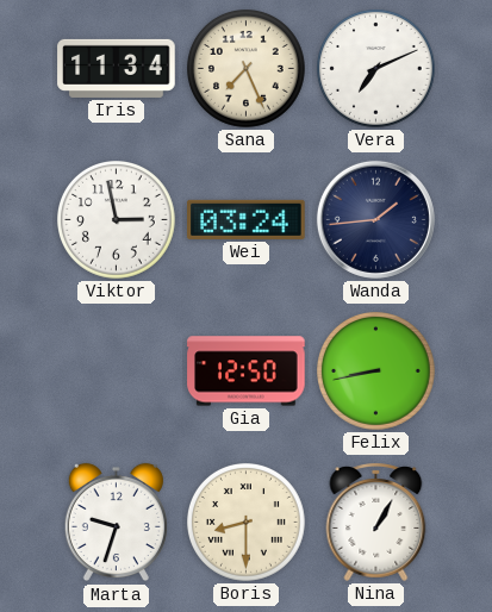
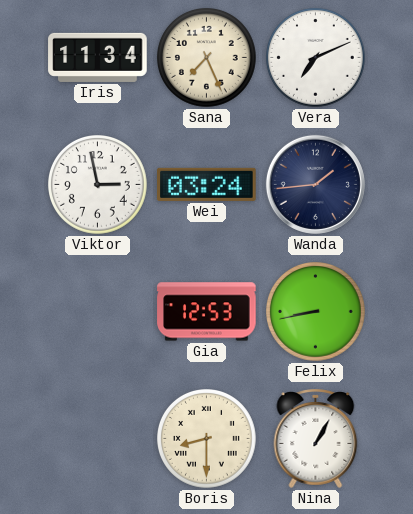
Gia: 12:50 -> 12:53
Marta: 9:33 -> none
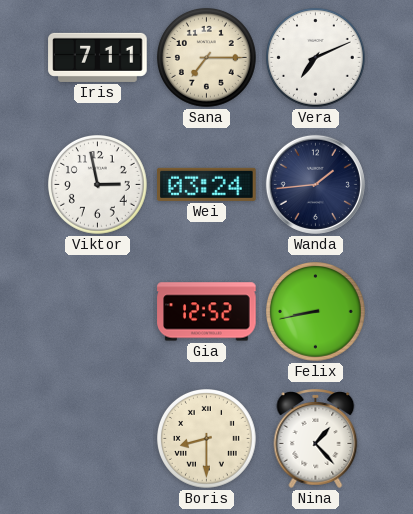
Iris: 11:34 -> 7:11
Sana: 7:26 -> 7:15
Gia: 12:53 -> 12:52
Nina: 1:05 -> 1:23
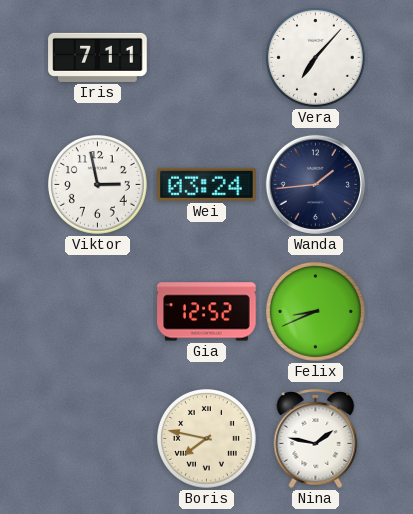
Sana: 7:15 -> none
Vera: 7:11 -> 7:07
Felix: 8:43 -> 8:41
Boris: 8:30 -> 7:47
Nina: 1:23 -> 1:47
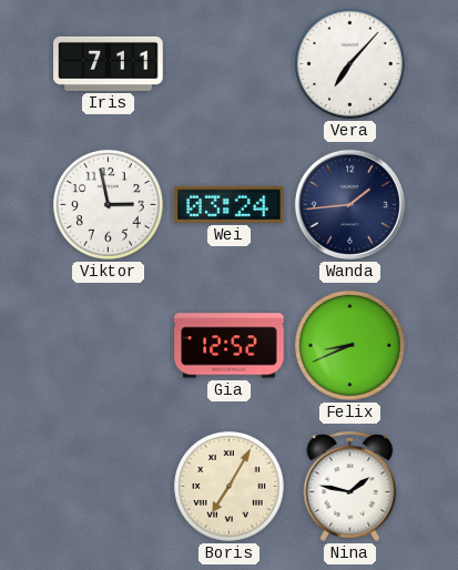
Boris: 7:47 -> 7:05
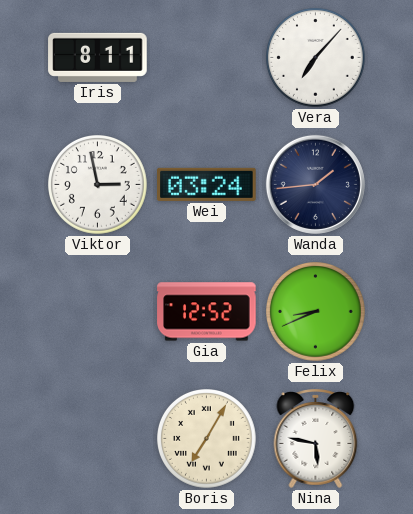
Iris: 7:11 -> 8:11
Nina: 1:47 -> 5:47
